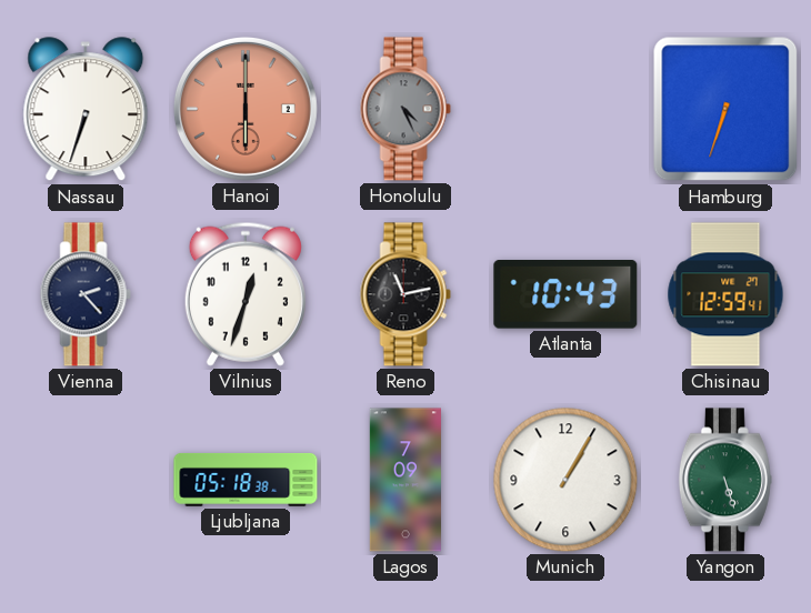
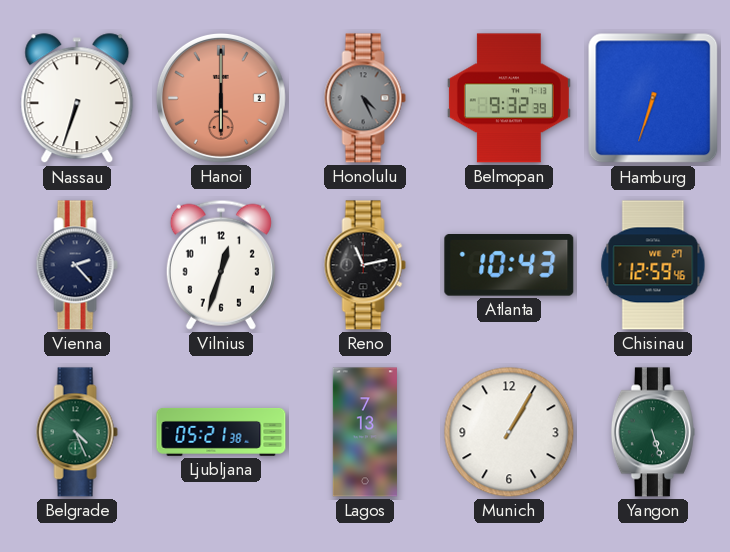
Belmopan: none -> 9:32
Chisinau: 12:59:41 -> 12:59:46
Belgrade: none -> 4:26
Ljubljana: 05:18 -> 05:21
Lagos: 7:09 -> 7:13
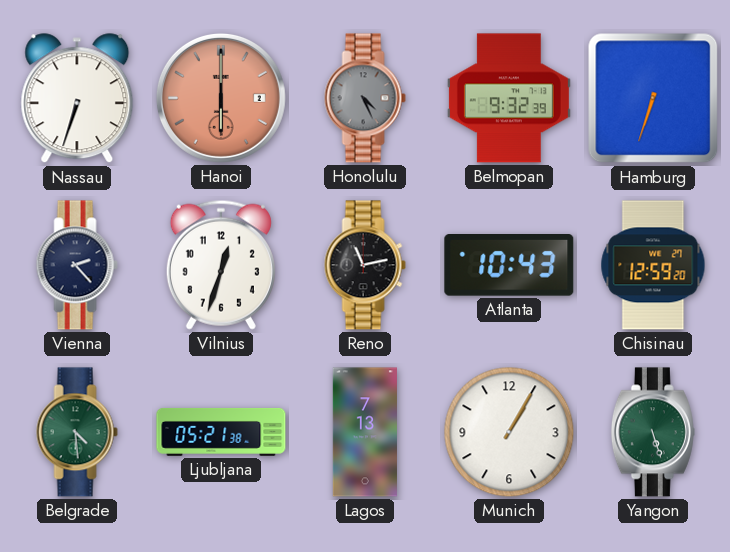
Chisinau: 12:59:46 -> 12:59:20
Belgrade: 4:26 -> 4:29
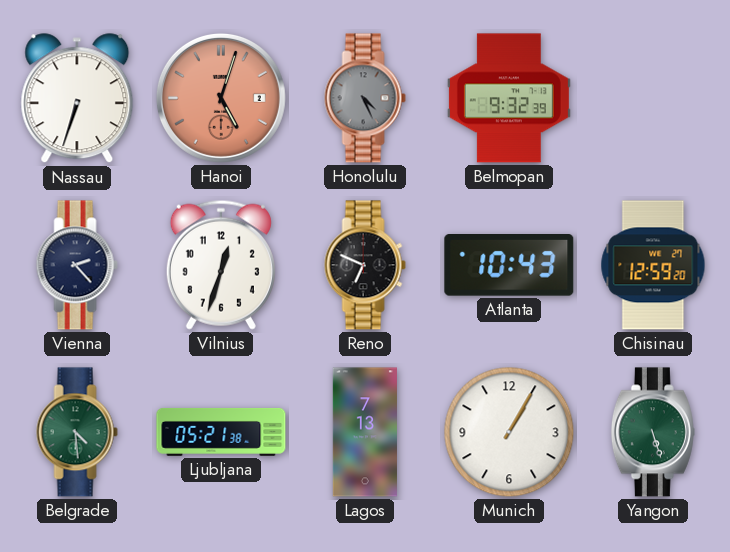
Hanoi: 6:00 -> 5:03
Hamburg: 6:33 -> none
Reno: 11:13 -> 6:49
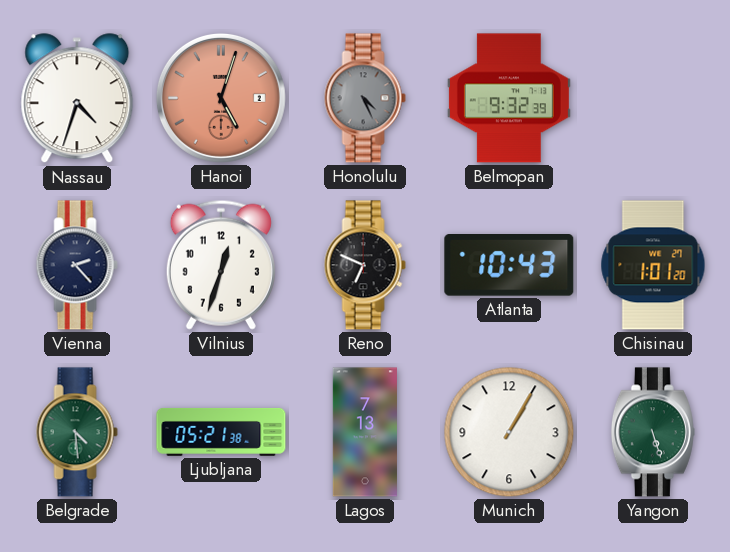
Nassau: 6:33 -> 4:33
Chisinau: 12:59 -> 1:01
